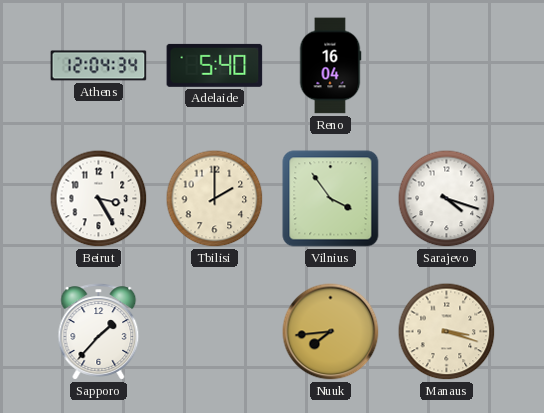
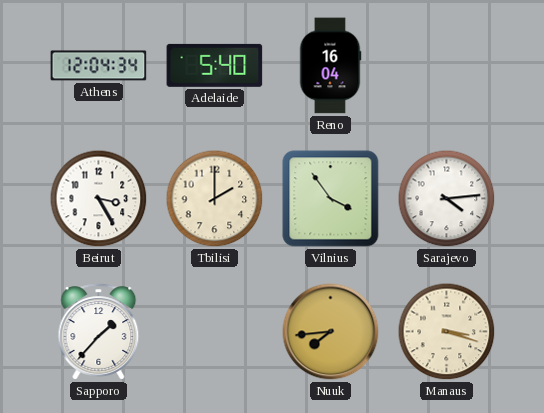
Sarajevo: 4:18 -> 4:14
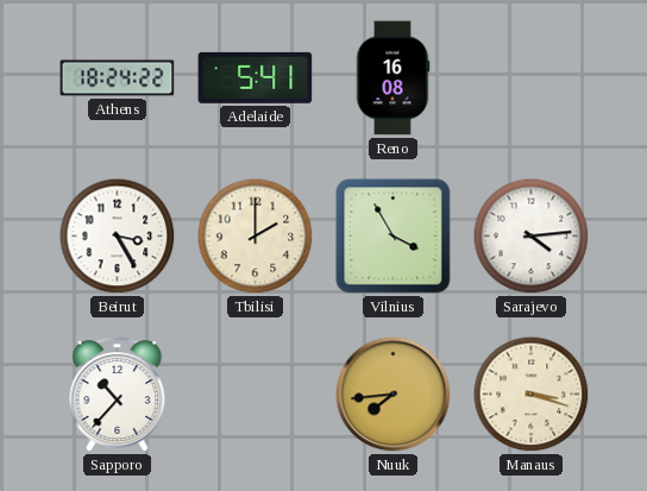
Athens: 12:04 -> 18:24
Adelaide: 5:40 -> 5:41
Reno: 16:04 -> 16:08
Vilnius: 3:54 -> 3:55
Sapporo: 1:37 -> 10:37
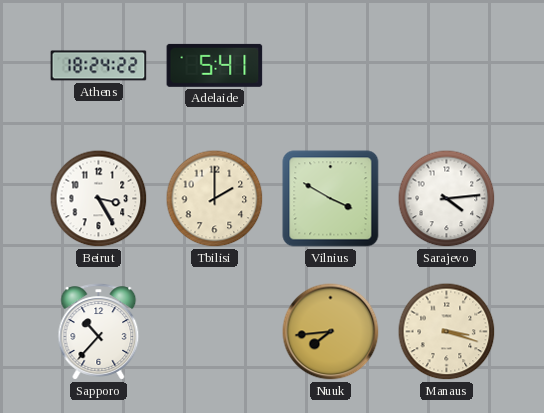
Reno: 16:08 -> none
Vilnius: 3:55 -> 3:50
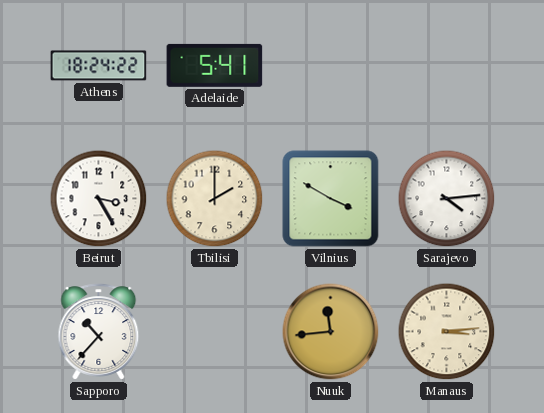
Nuuk: 7:44 -> 11:44
Manaus: 3:18 -> 3:14
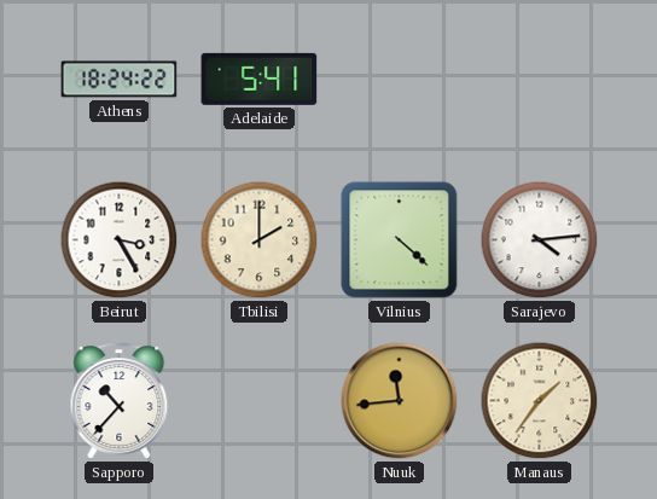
Vilnius: 3:50 -> 4:22
Manaus: 3:14 -> 1:36
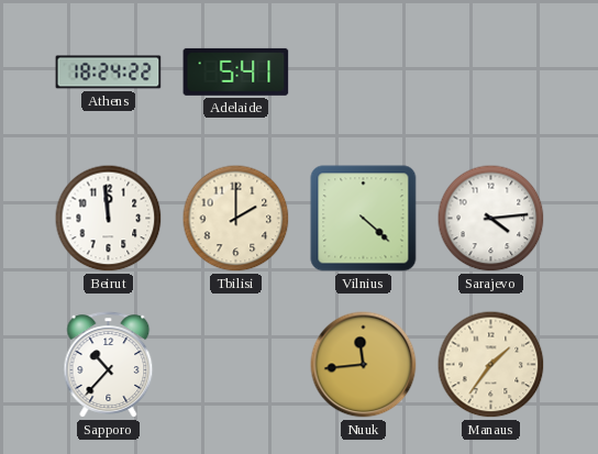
Beirut: 3:25 -> 11:59
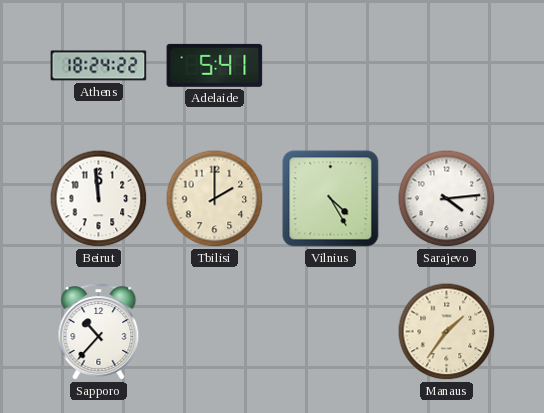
Vilnius: 4:22 -> 4:25
Nuuk: 11:44 -> none
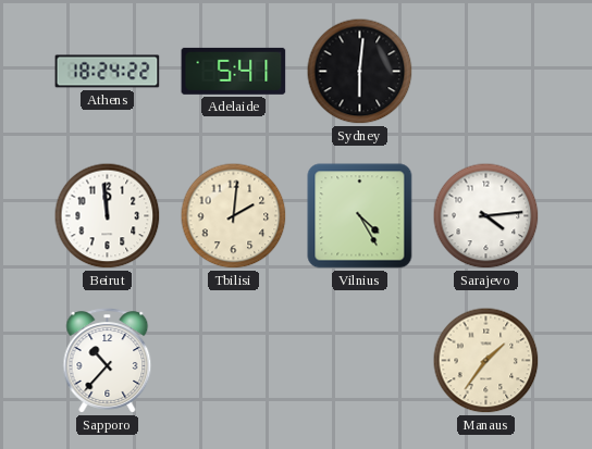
Sydney: none -> 6:01
Tbilisi: 2:00 -> 2:01
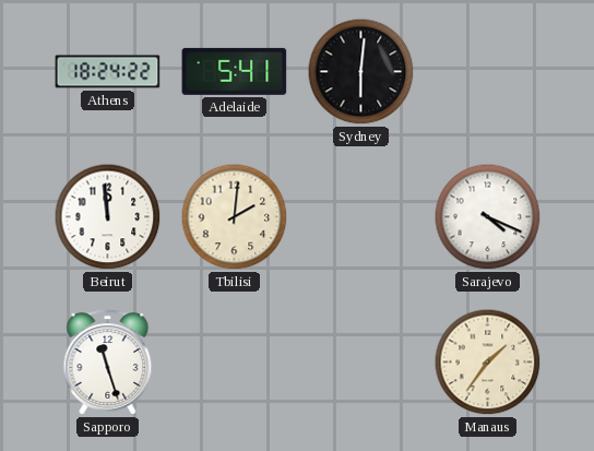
Vilnius: 4:25 -> none
Sarajevo: 4:14 -> 4:19
Sapporo: 10:37 -> 11:27
